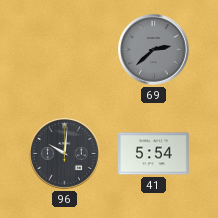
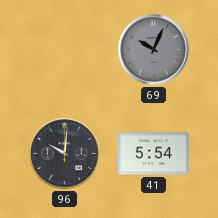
69: 2:38 -> 10:04
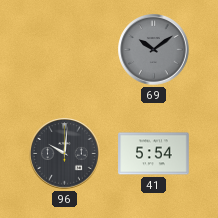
69: 10:04 -> 10:09
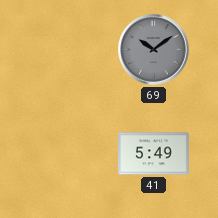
96: 10:01 -> none
41: 5:54 -> 5:49
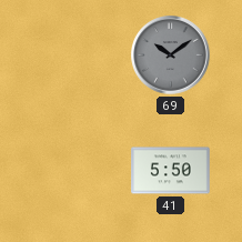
41: 5:49 -> 5:50
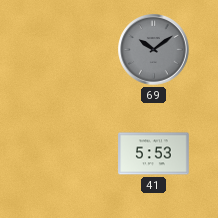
41: 5:50 -> 5:53
